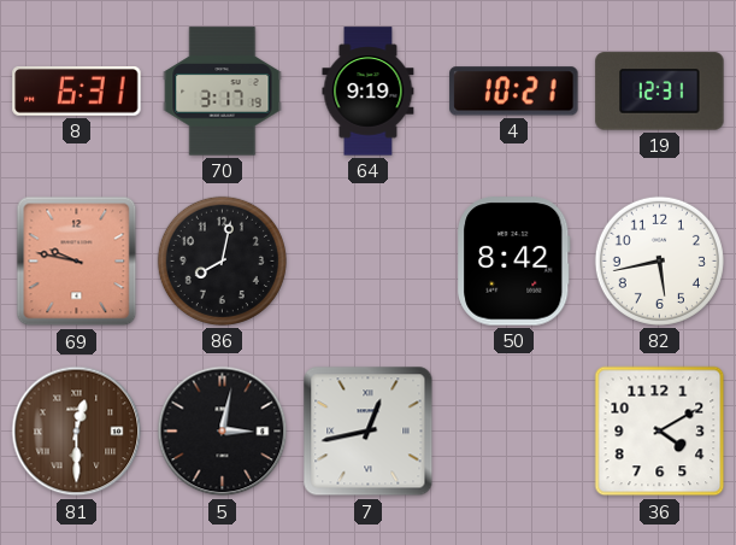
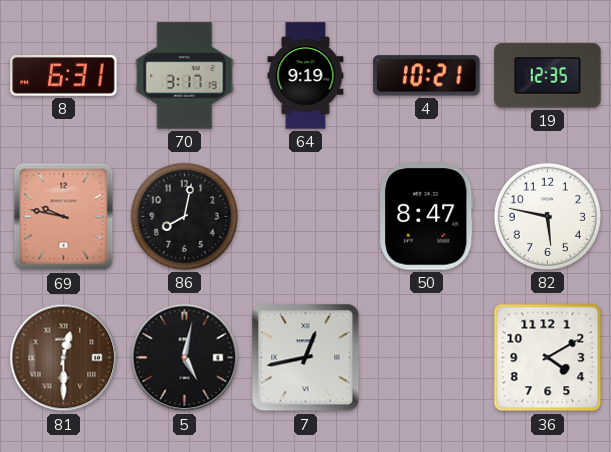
19: 12:31 -> 12:35
50: 8:42 -> 8:47
82: 5:43 -> 5:47
5: 3:02 -> 5:02
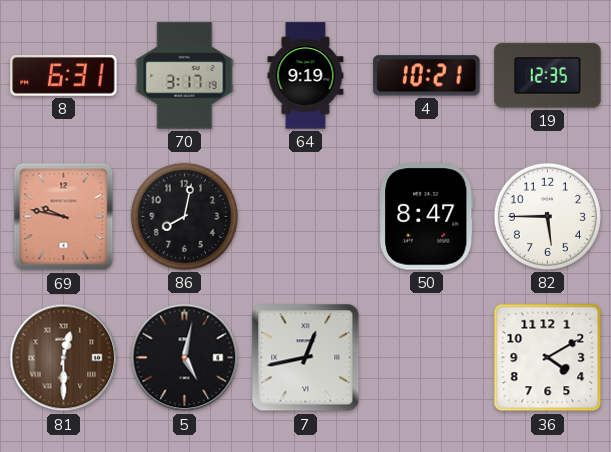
82: 5:47 -> 5:45
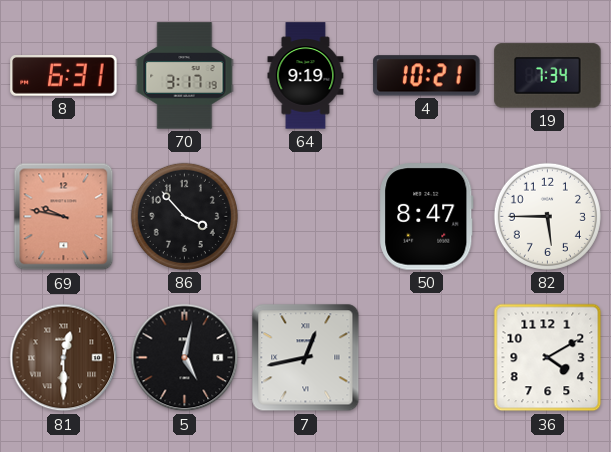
19: 12:35 -> 7:34
86: 8:02 -> 3:53
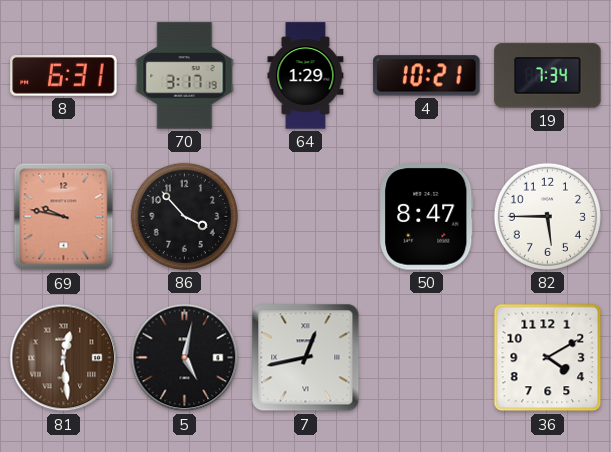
64: 9:19 -> 1:29
81: 12:30 -> 12:29
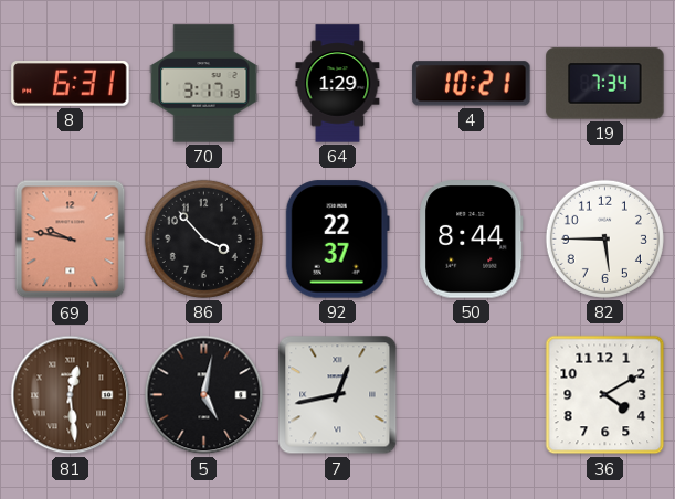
92: none -> 22:37
50: 8:47 -> 8:44
